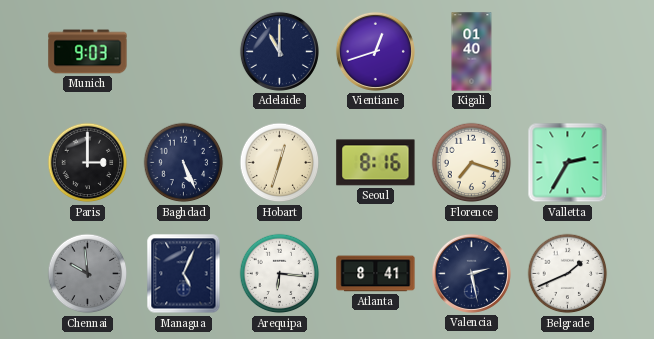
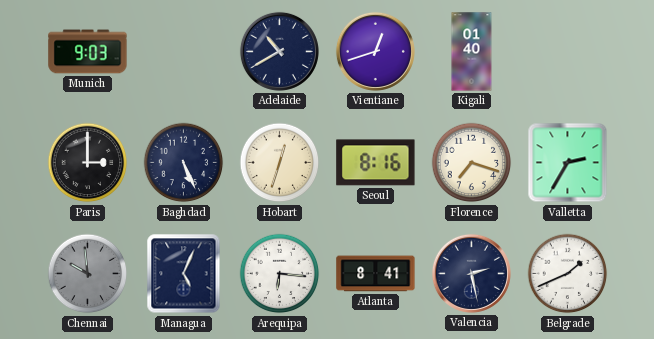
Adelaide: 11:00 -> 10:40
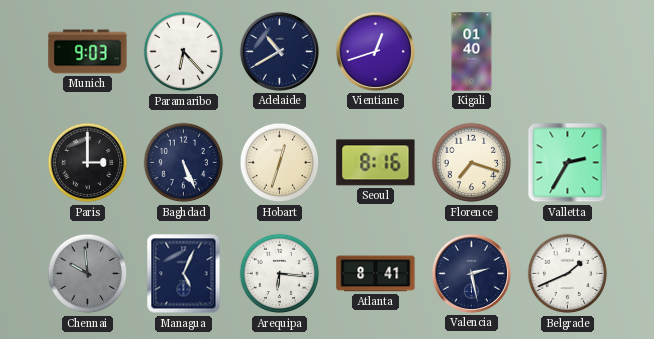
Paramaribo: none -> 6:23
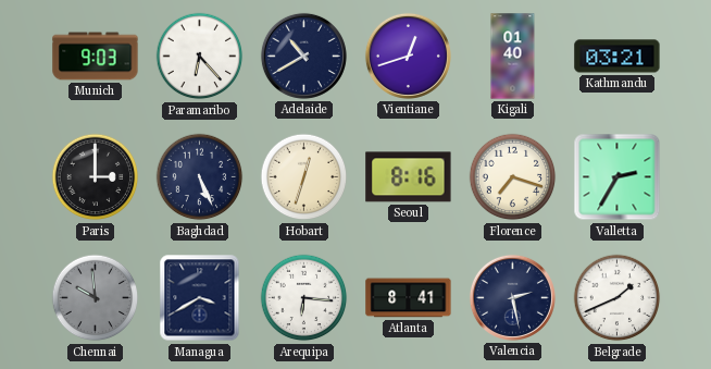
Kathmandu: none -> 03:21
Managua: 5:04 -> 3:40
